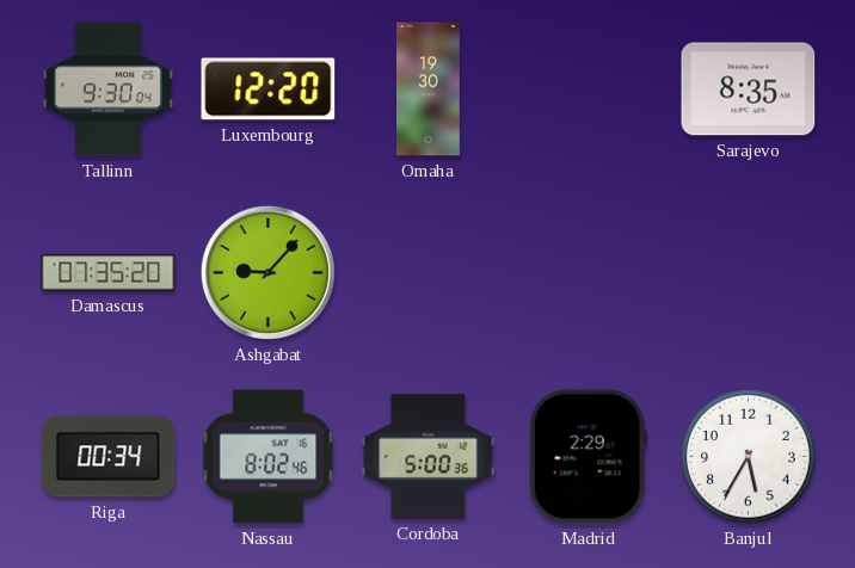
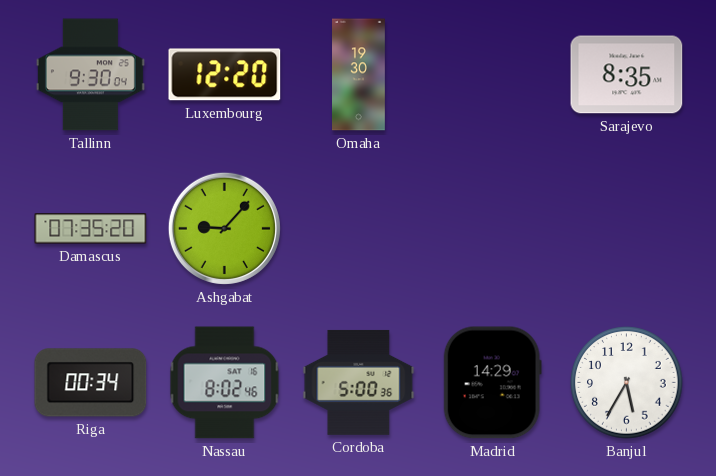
Madrid: 2:29 -> 14:29
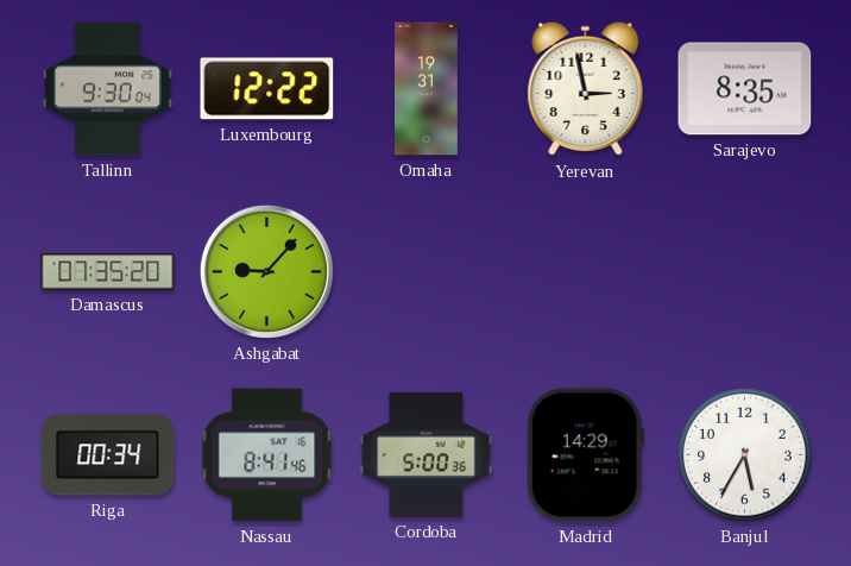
Luxembourg: 12:20 -> 12:22
Omaha: 19:30 -> 19:31
Yerevan: none -> 2:58
Nassau: 8:02 -> 8:41
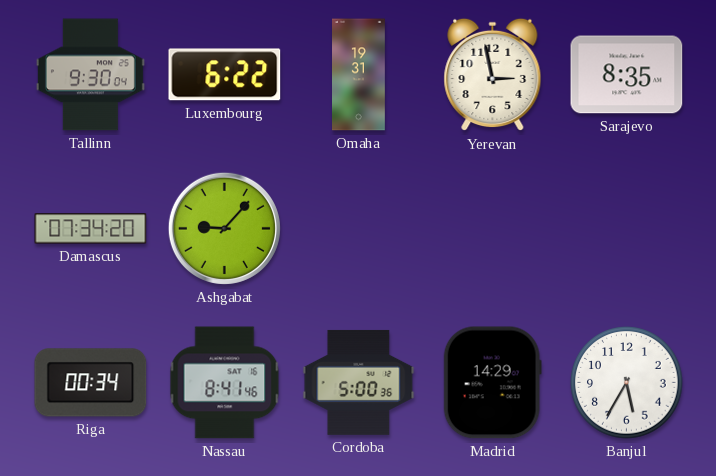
Luxembourg: 12:22 -> 6:22
Damascus: 07:35 -> 07:34
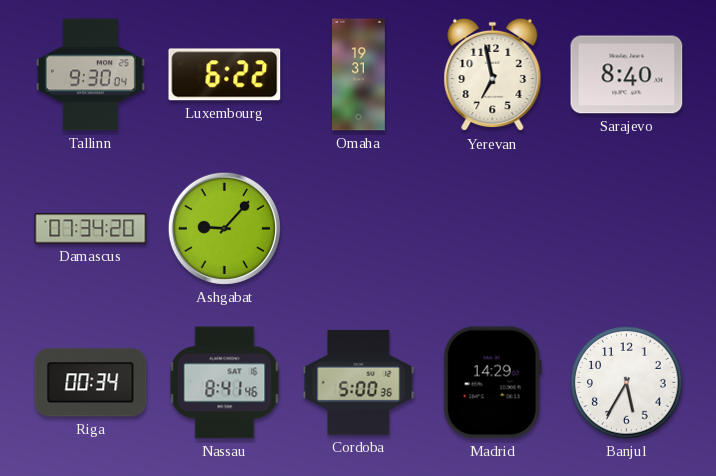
Yerevan: 2:58 -> 6:58
Sarajevo: 8:35 -> 8:40
